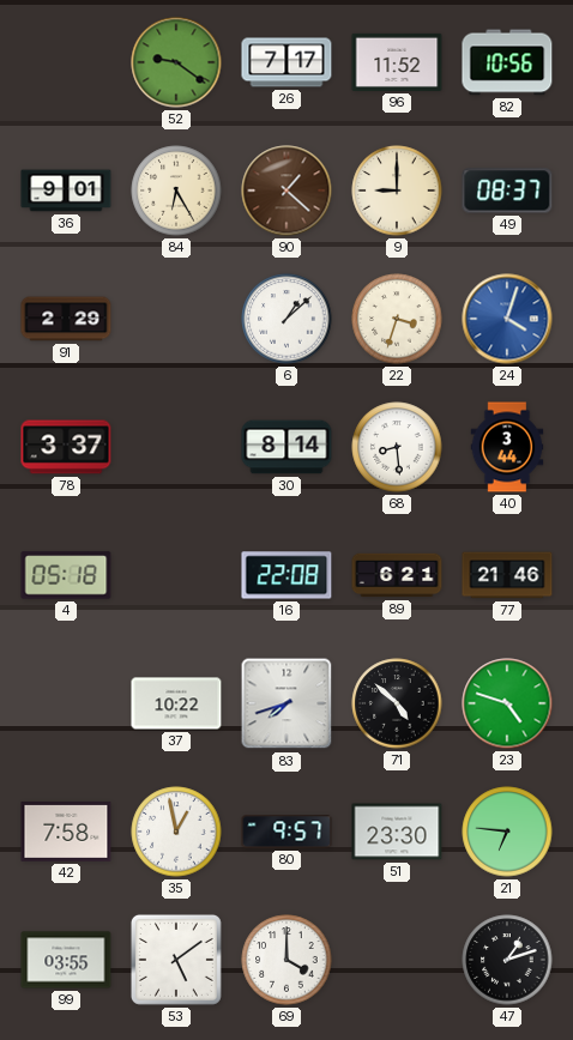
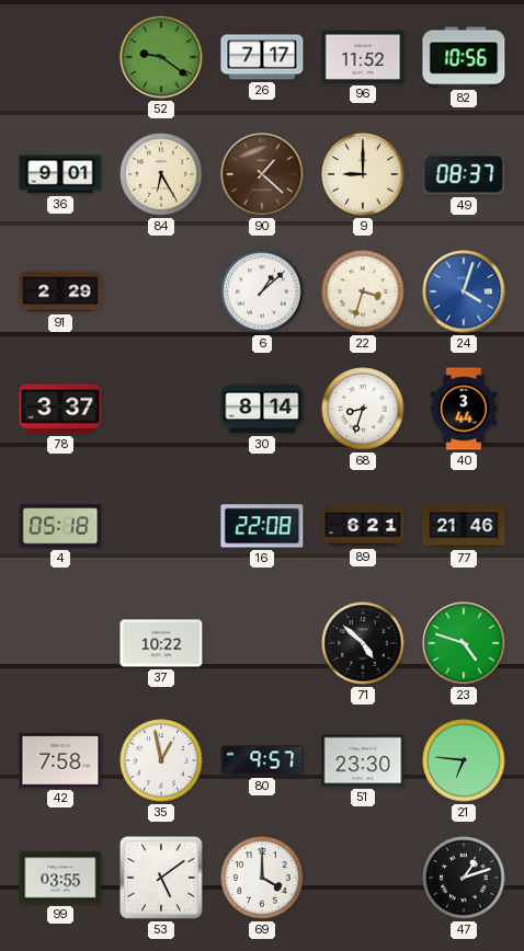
68: 8:29 -> 8:33
83: 7:42 -> none
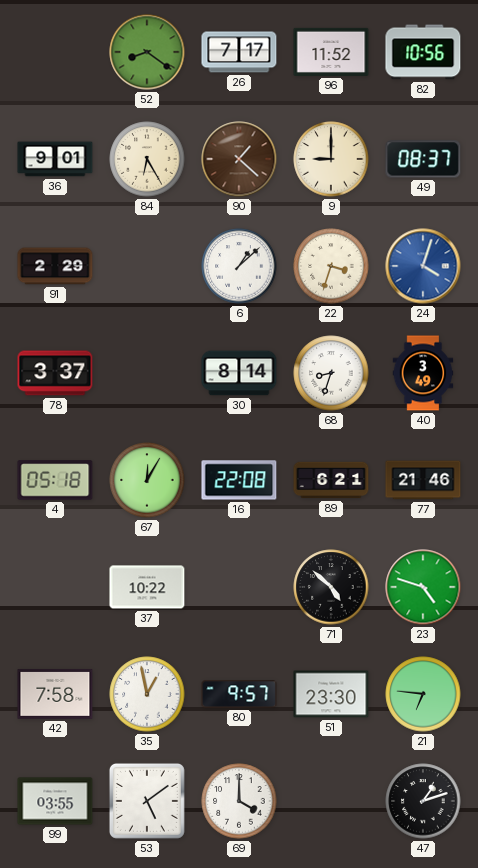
52: 9:21 -> 8:21
40: 3:44 -> 3:49
67: none -> 12:05
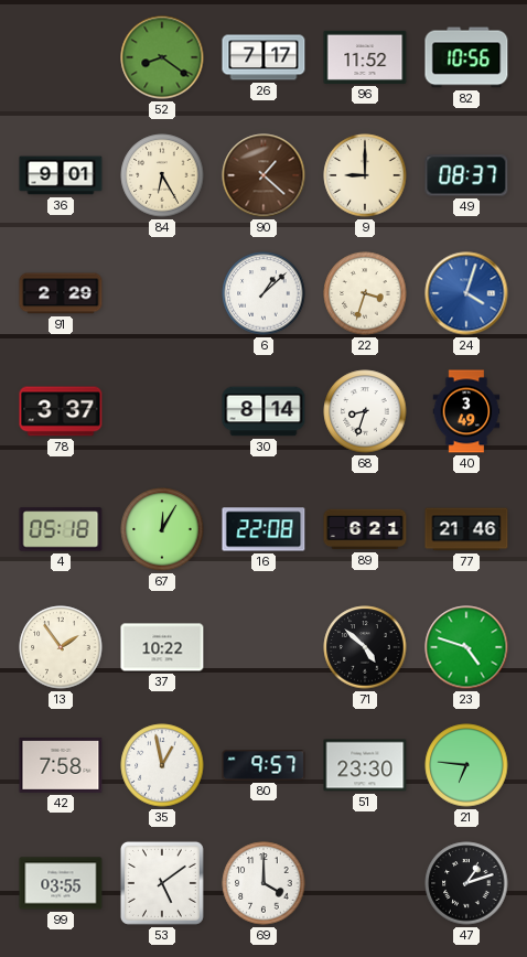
13: none -> 1:54
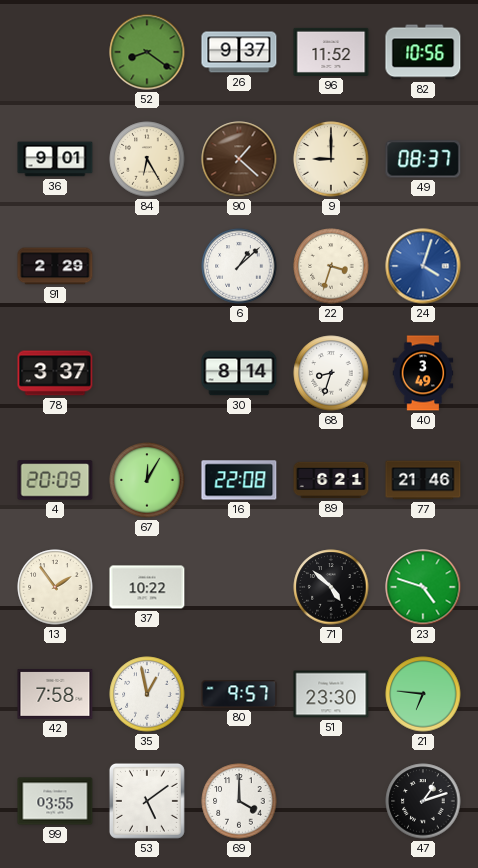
26: 7:17 -> 9:37
4: 05:18 -> 20:09
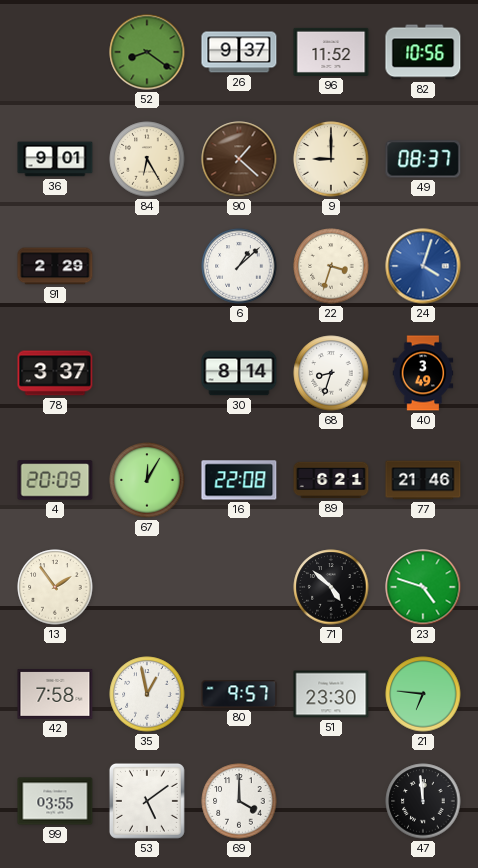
37: 10:22 -> none
47: 1:12 -> 11:59
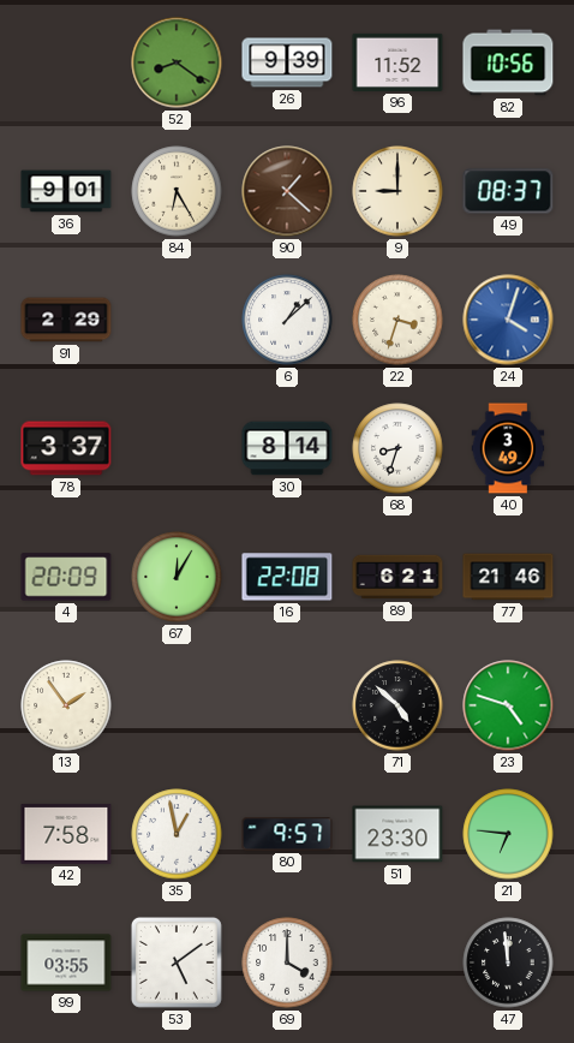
26: 9:37 -> 9:39
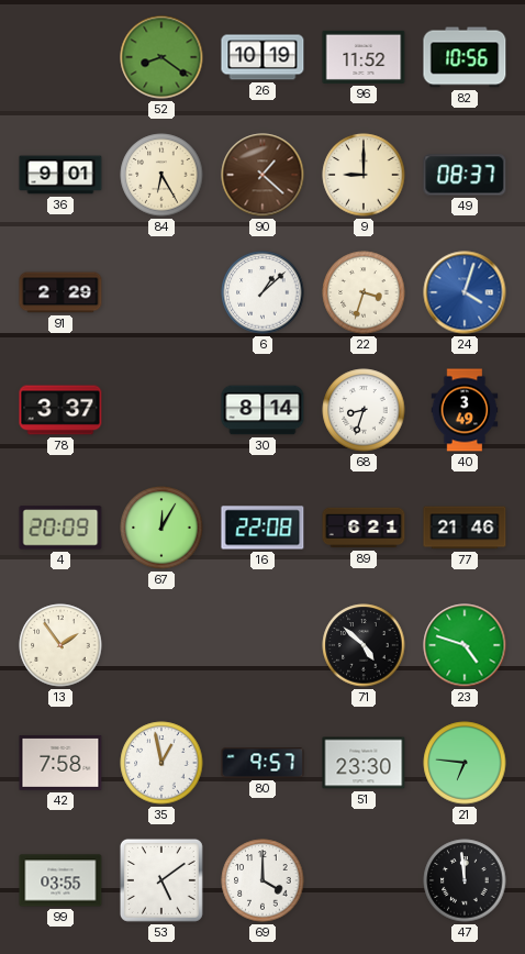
26: 9:39 -> 10:19
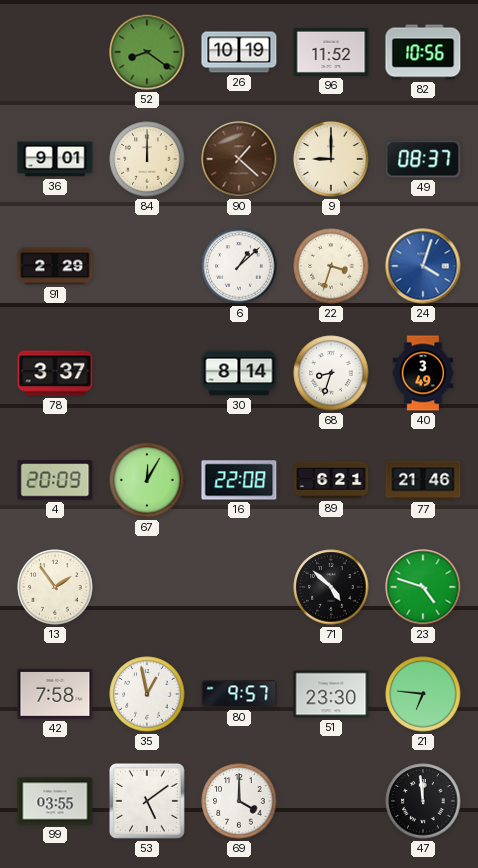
84: 6:25 -> 12:00
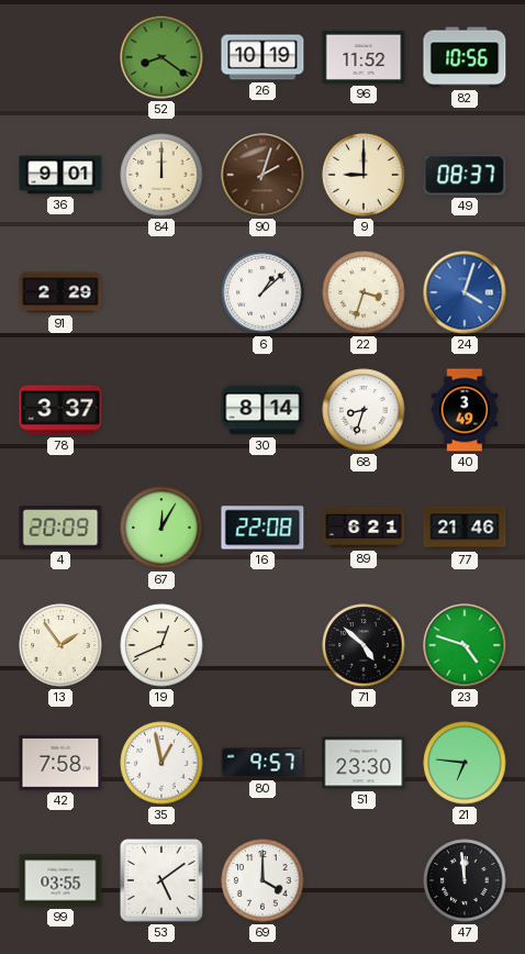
90: 1:22 -> 2:03
19: none -> 12:41
